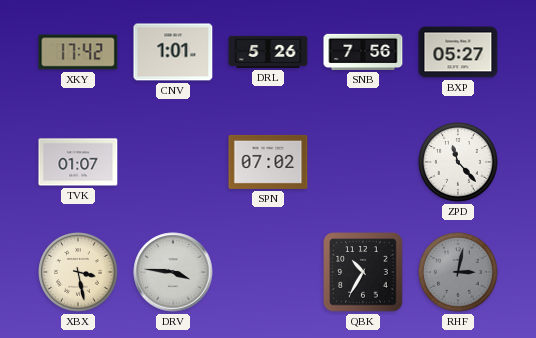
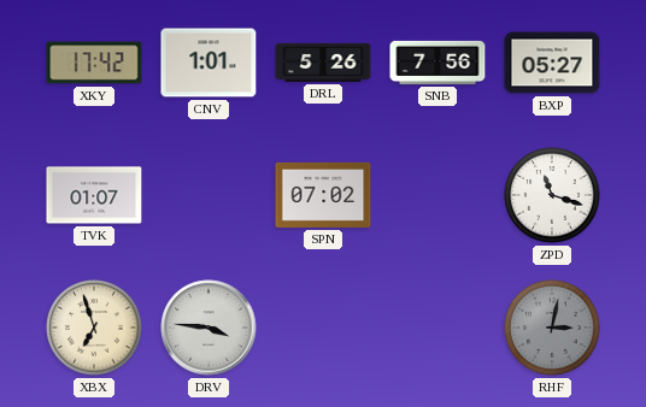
ZPD: 11:23 -> 11:18
XBX: 3:28 -> 6:57
QBK: 10:35 -> none
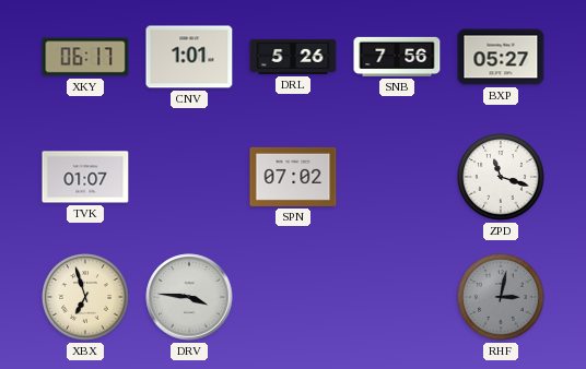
XKY: 17:42 -> 06:17
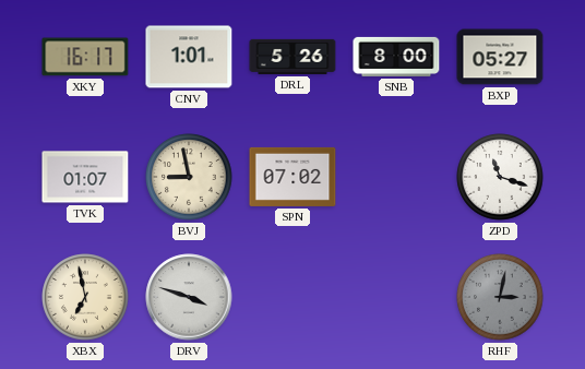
XKY: 06:17 -> 16:17
SNB: 7:56 -> 8:00
BVJ: none -> 8:58
XBX: 6:57 -> 6:58
DRV: 3:46 -> 3:48
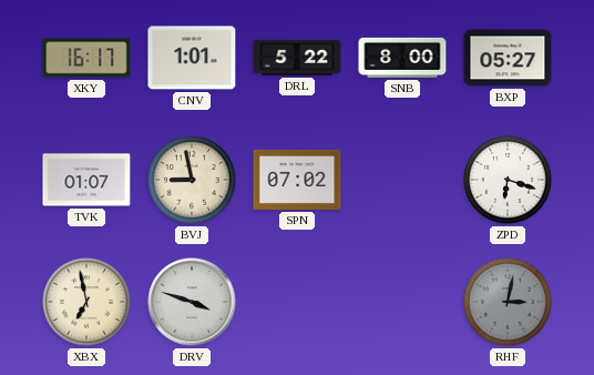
DRL: 5:26 -> 5:22
ZPD: 11:18 -> 6:18
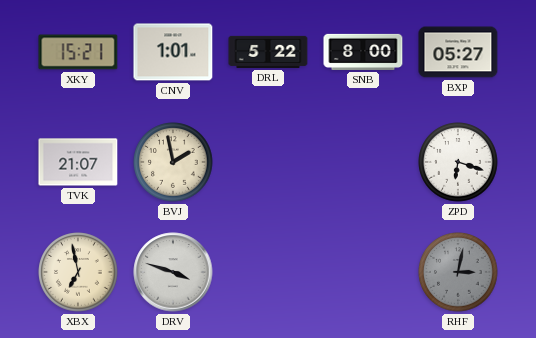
XKY: 16:17 -> 15:21
TVK: 01:07 -> 21:07
BVJ: 8:58 -> 1:58
SPN: 07:02 -> none
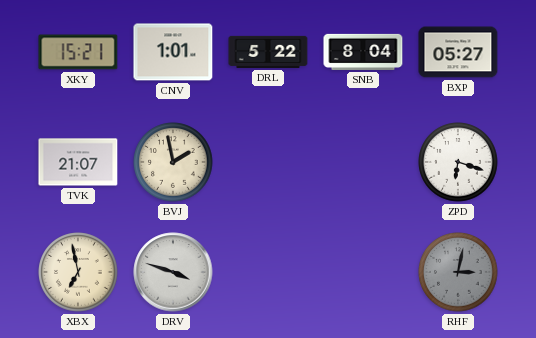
SNB: 8:00 -> 8:04
